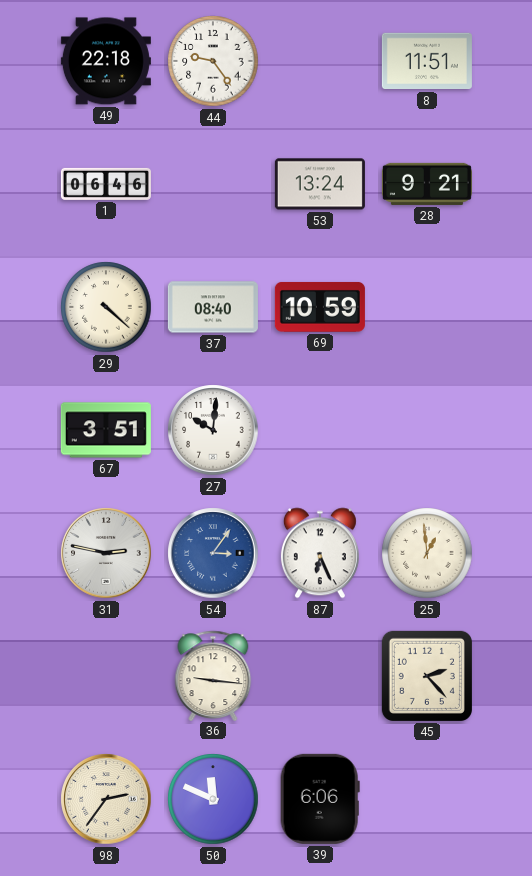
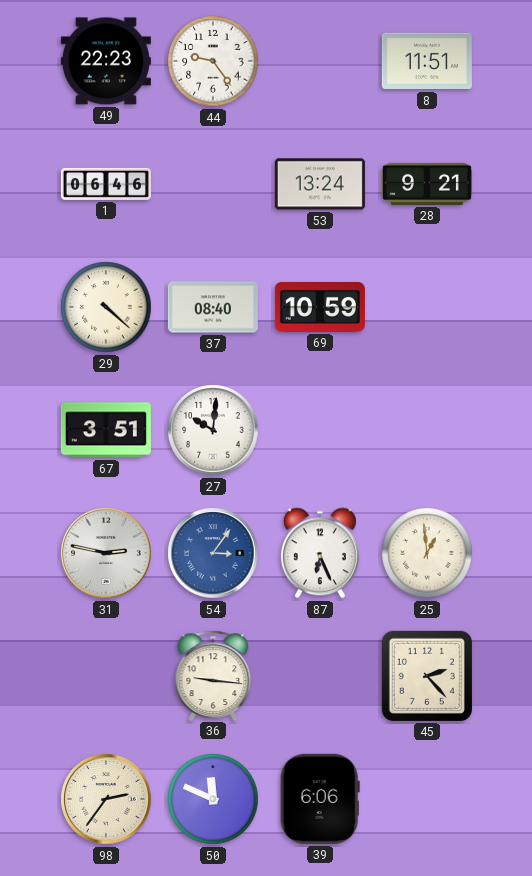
49: 22:18 -> 22:23
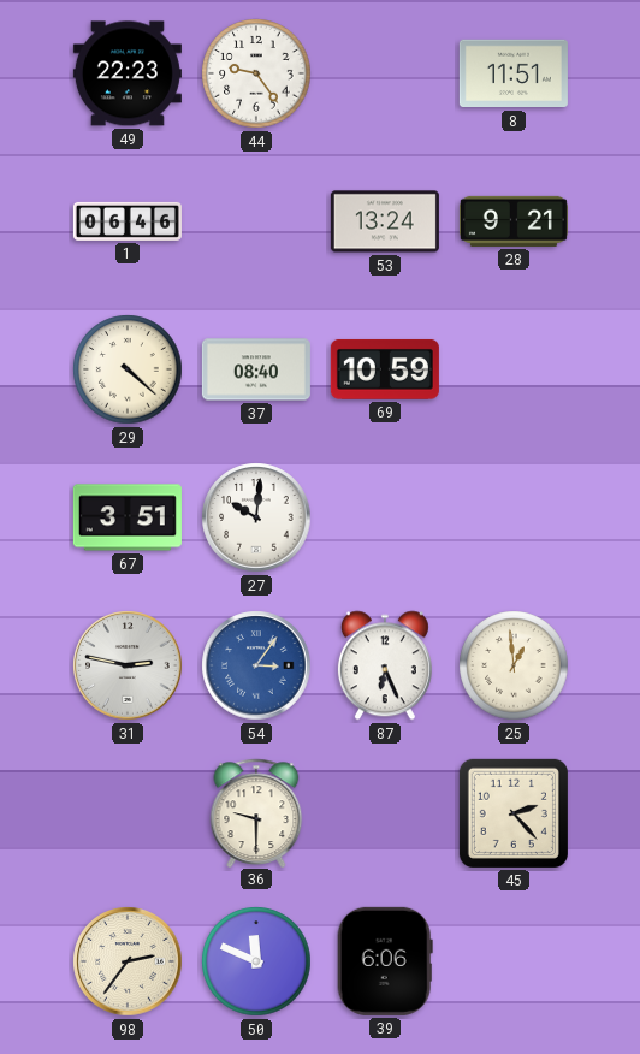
36: 9:16 -> 9:30
